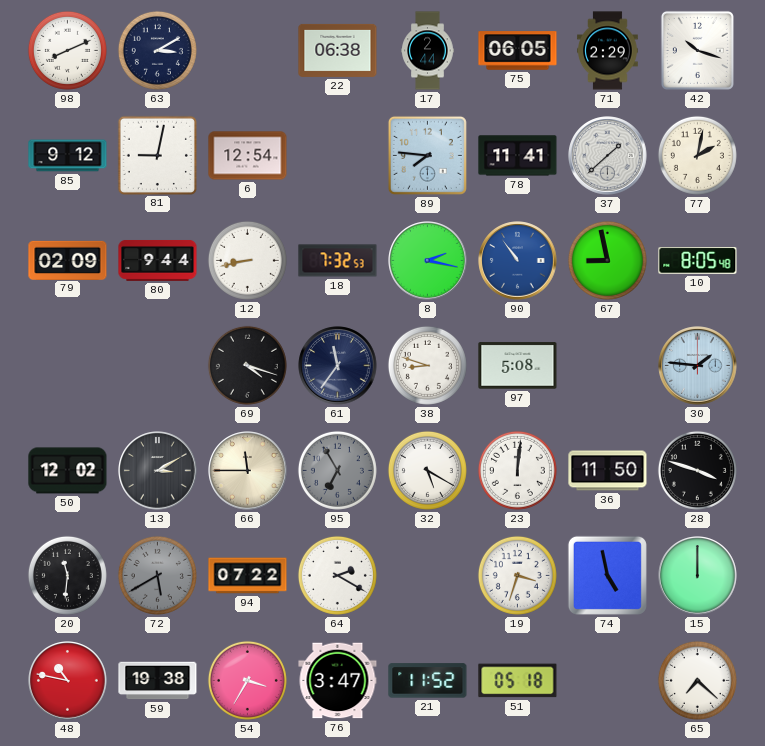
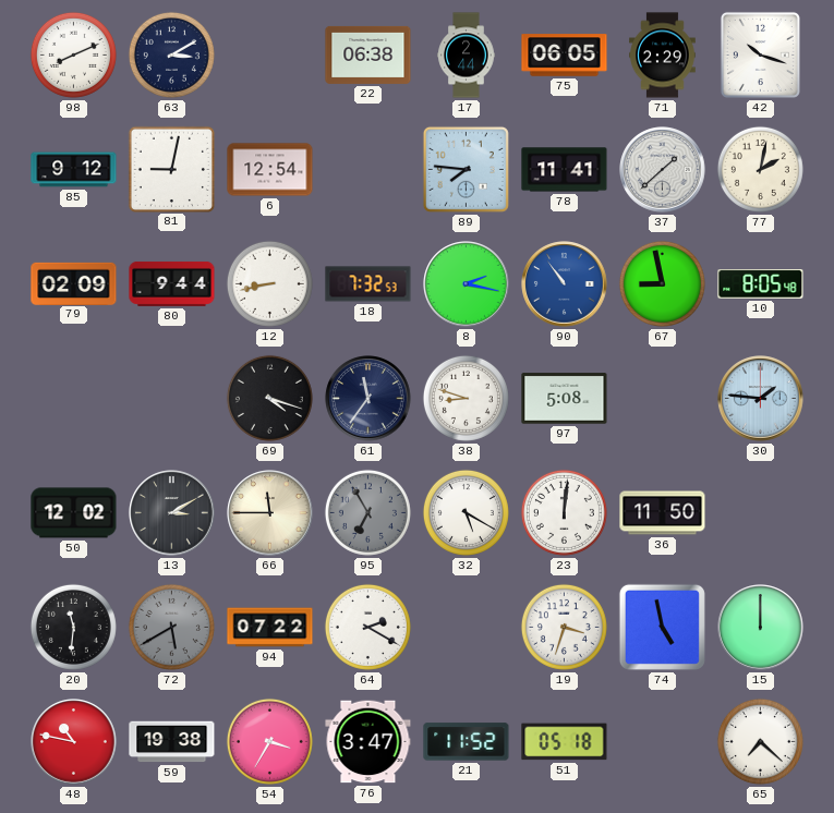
28: 3:48 -> none
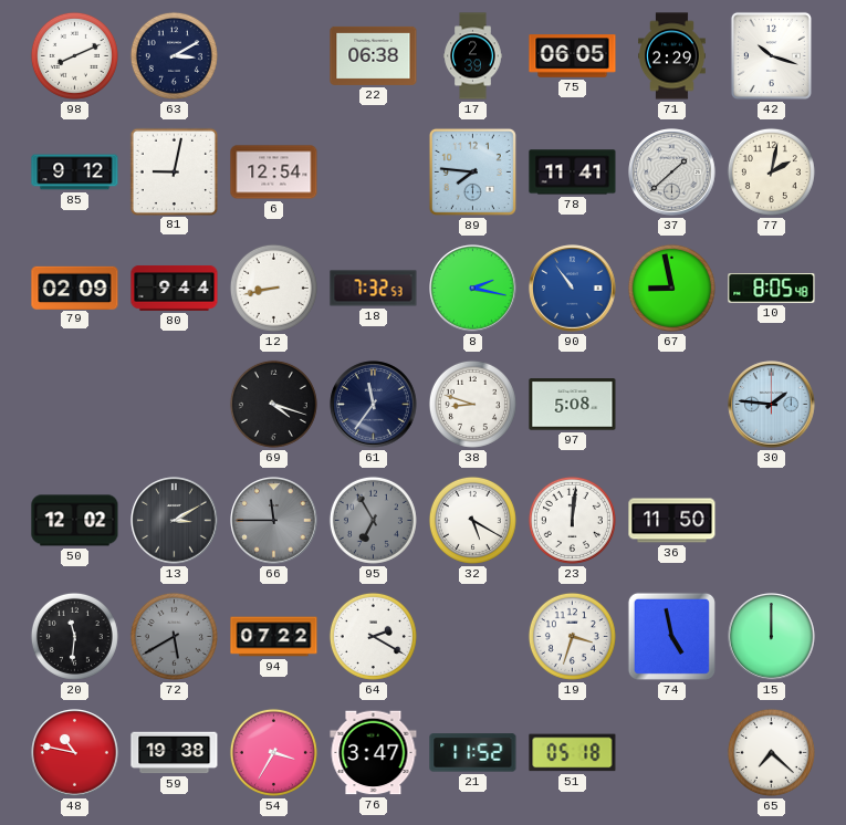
17: 2:44 -> 2:39
66 dial: cream -> grey
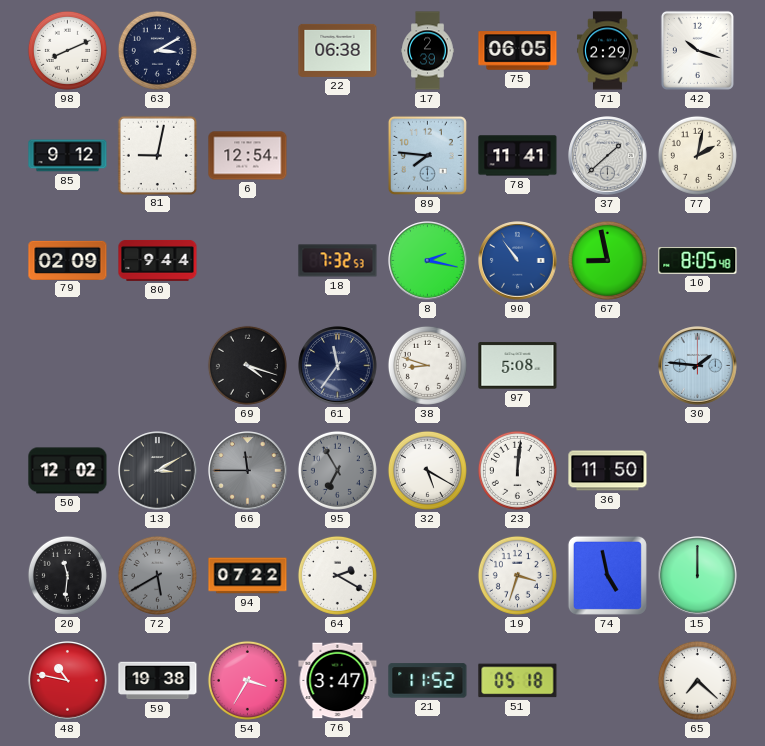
12: 8:43 -> none
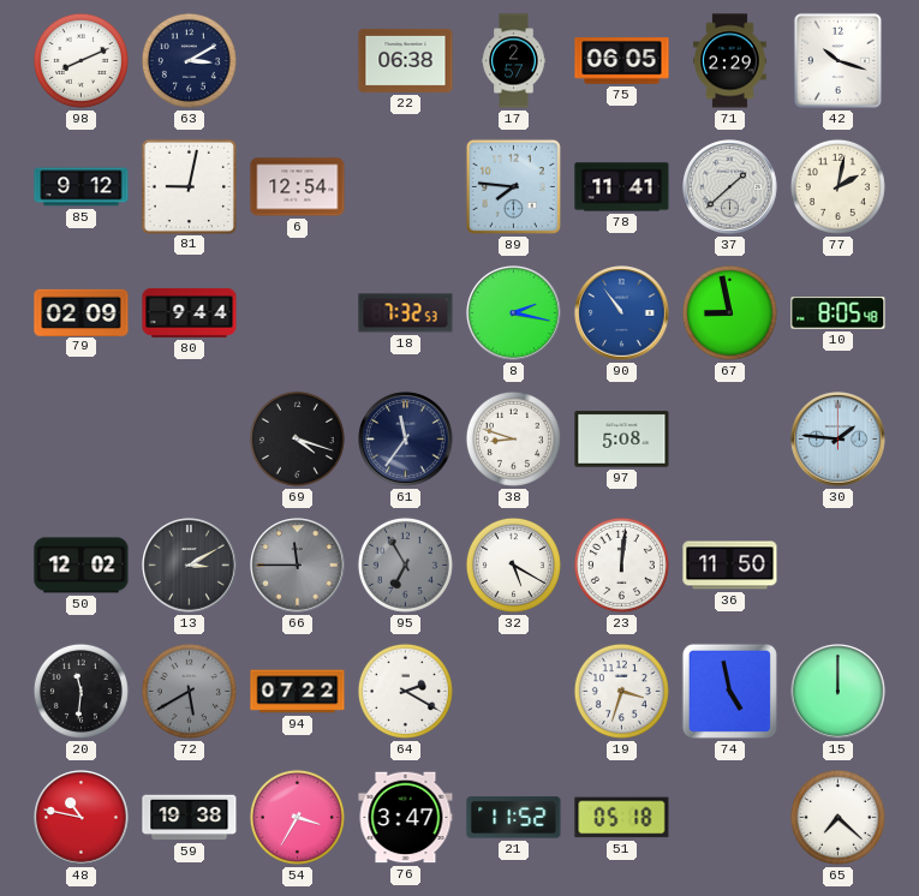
17: 2:39 -> 2:57
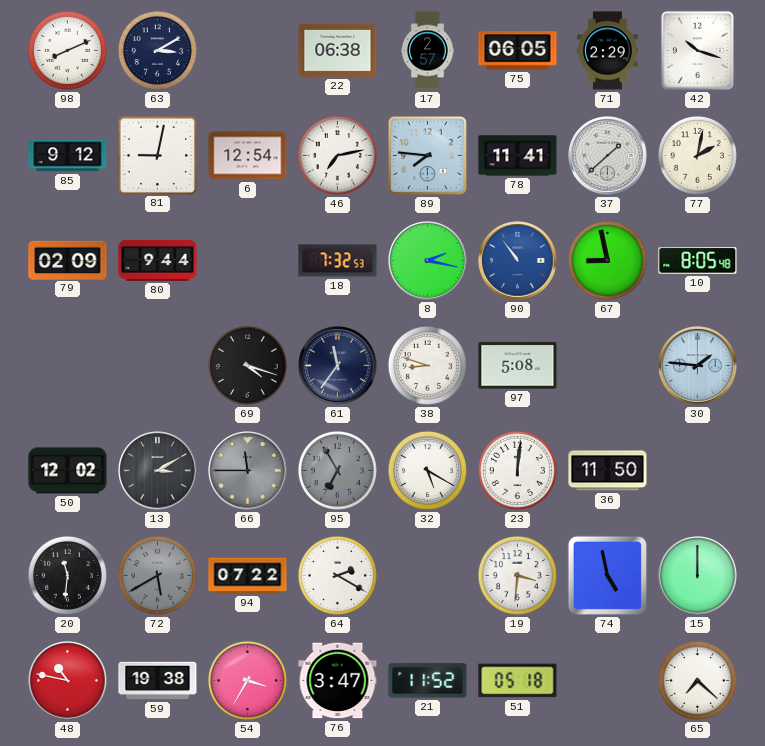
46: none -> 7:13
19: 3:33 -> 3:31
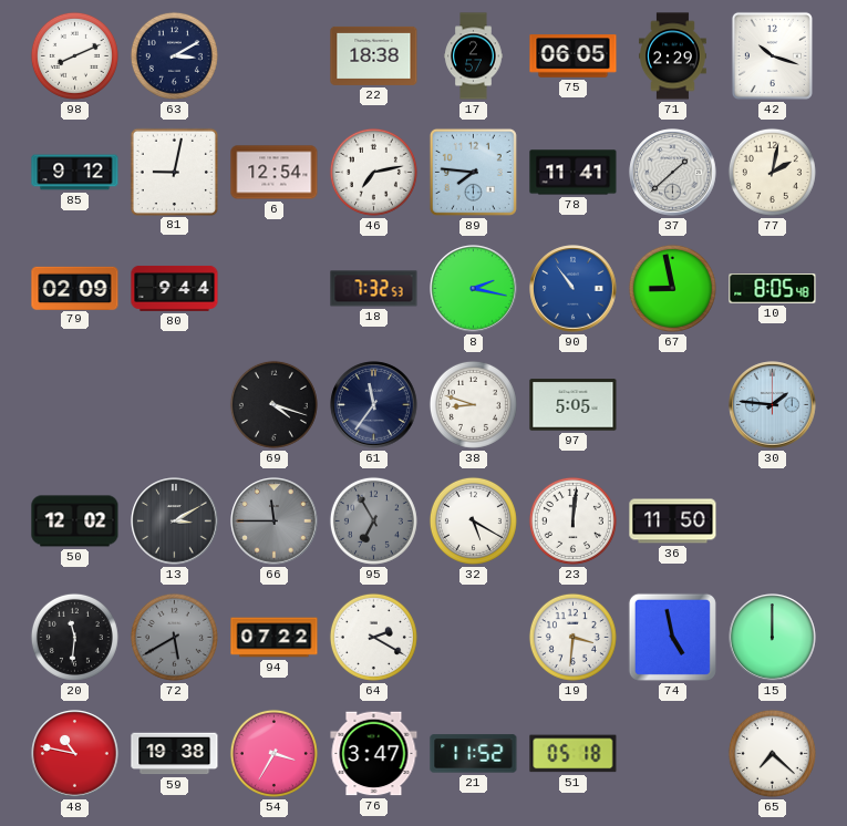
22: 06:38 -> 18:38
97: 5:08 -> 5:05
